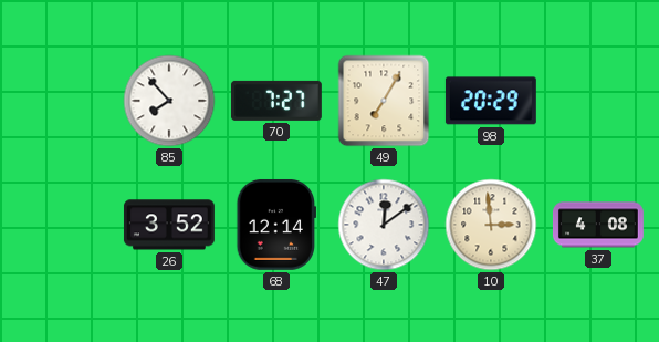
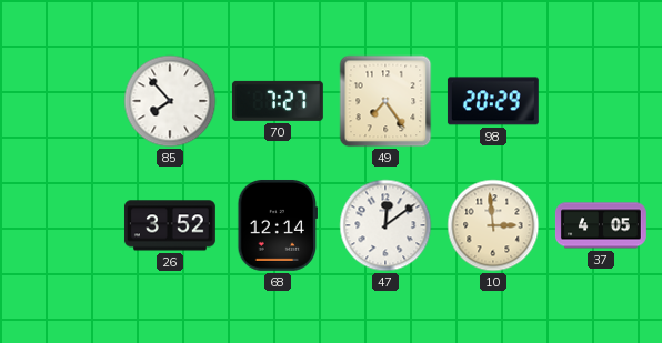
49: 7:05 -> 7:24
37: 4:08 -> 4:05
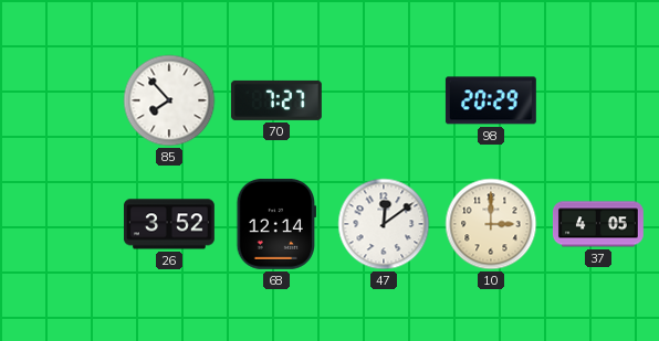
49: 7:24 -> none
10: 2:59 -> 3:00
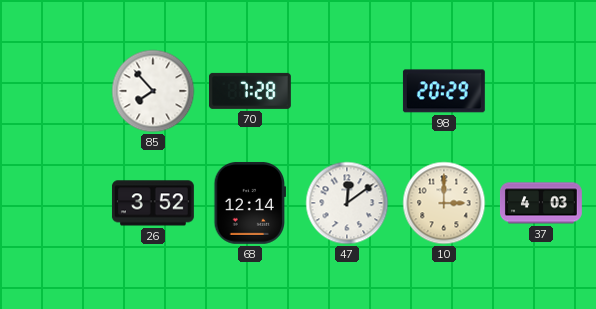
70: 7:27 -> 7:28
37: 4:05 -> 4:03
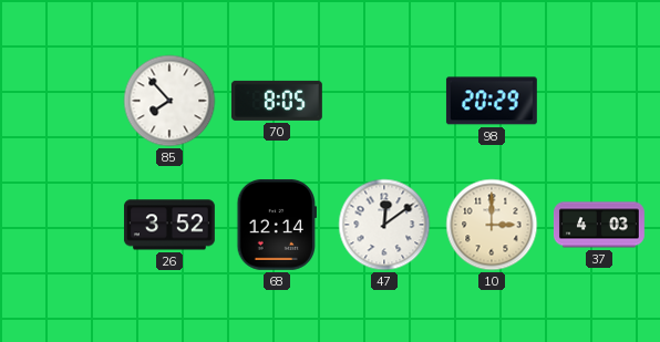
70: 7:28 -> 8:05
